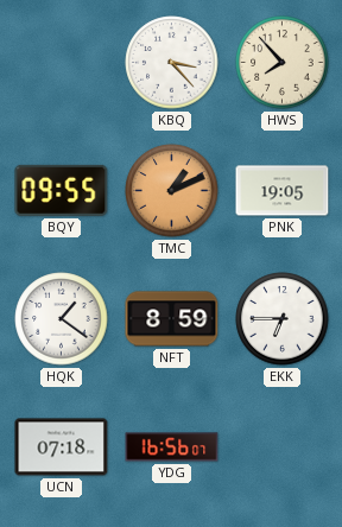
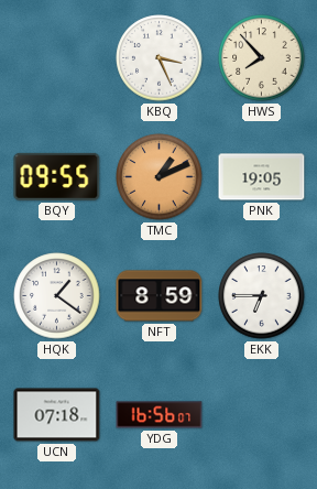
KBQ: 3:23 -> 3:26
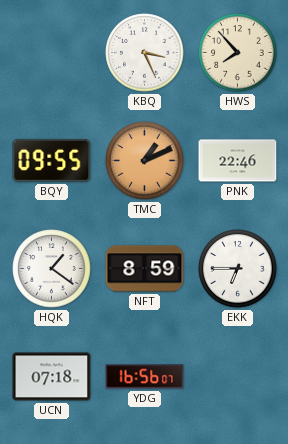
PNK: 19:05 -> 22:46
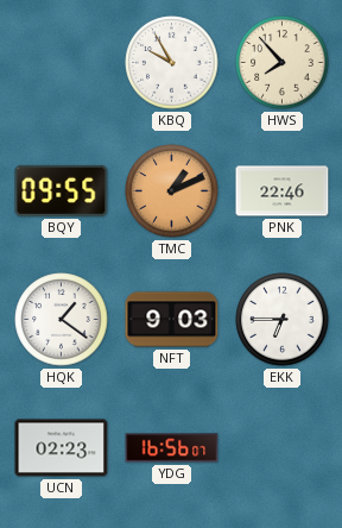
KBQ: 3:26 -> 9:55
NFT: 8:59 -> 9:03
UCN: 07:18 -> 02:23
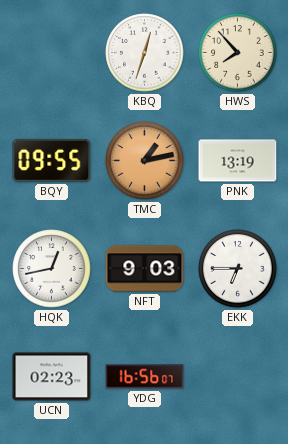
KBQ: 9:55 -> 12:33
TMC: 1:11 -> 1:13
PNK: 22:46 -> 13:19
HQK: 1:21 -> 12:43
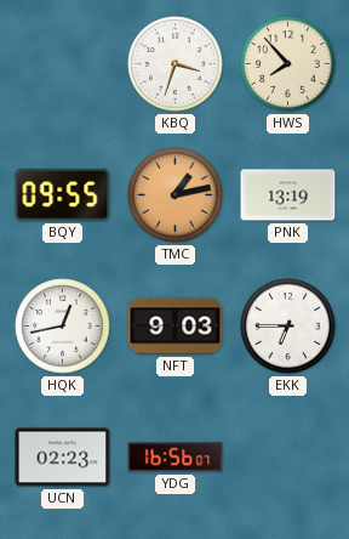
KBQ: 12:33 -> 3:33
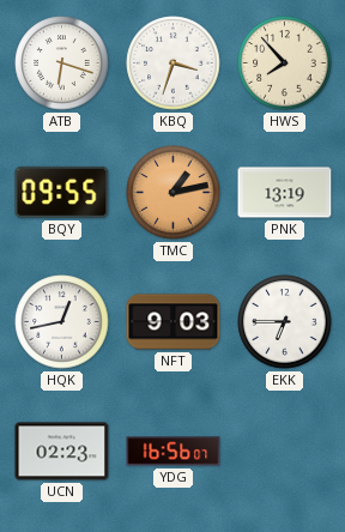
ATB: none -> 6:18
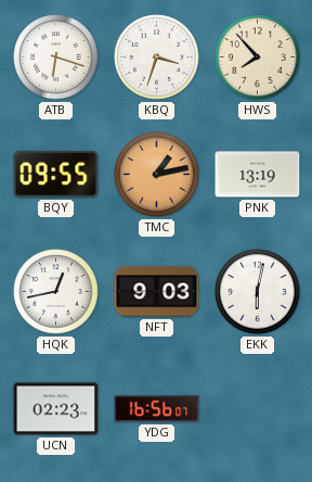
EKK: 6:45 -> 6:02
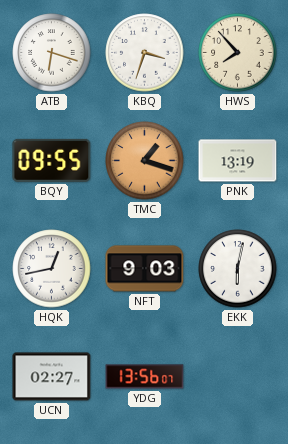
TMC: 1:13 -> 1:18
UCN: 02:23 -> 02:27
YDG: 16:56 -> 13:56
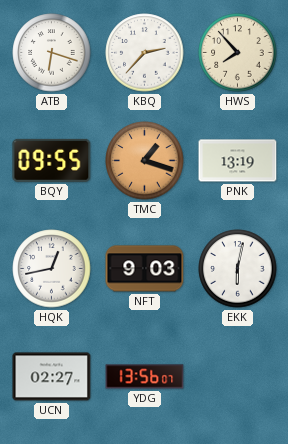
KBQ: 3:33 -> 2:37
